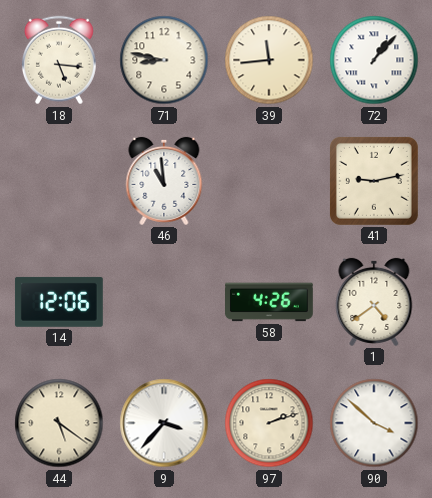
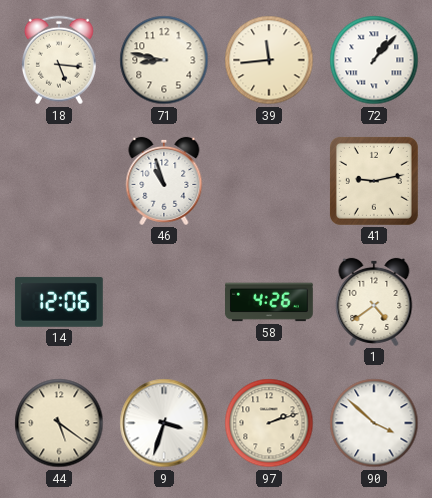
46: 10:59 -> 10:57
9: 3:37 -> 3:33
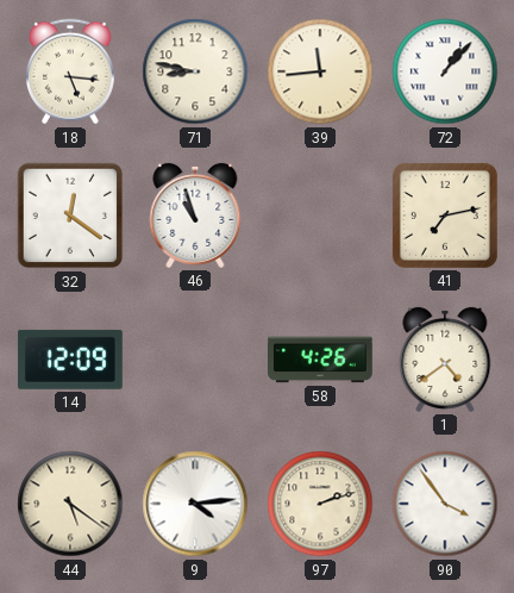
32: none -> 12:21
41: 9:13 -> 7:13
14: 12:06 -> 12:09
9: 3:33 -> 4:14
90: 3:52 -> 3:54
